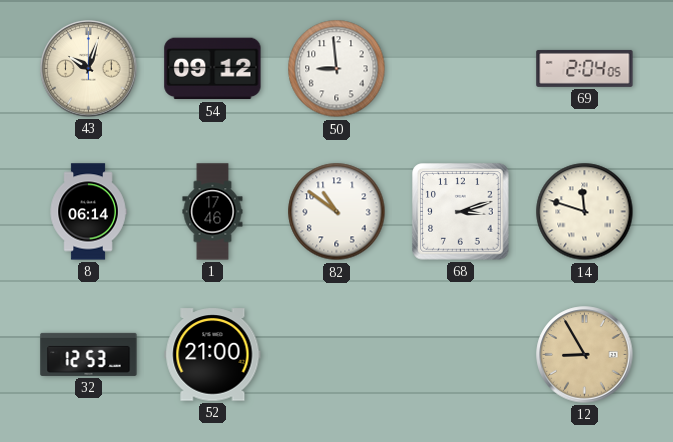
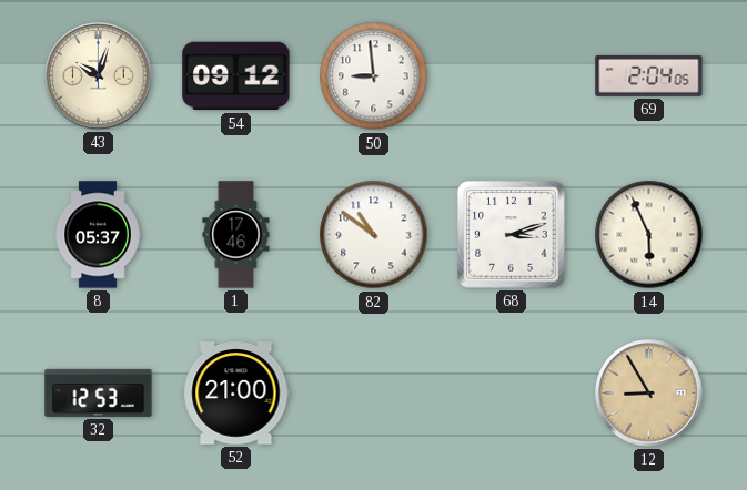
8: 06:14 -> 05:37
14: 11:48 -> 5:56
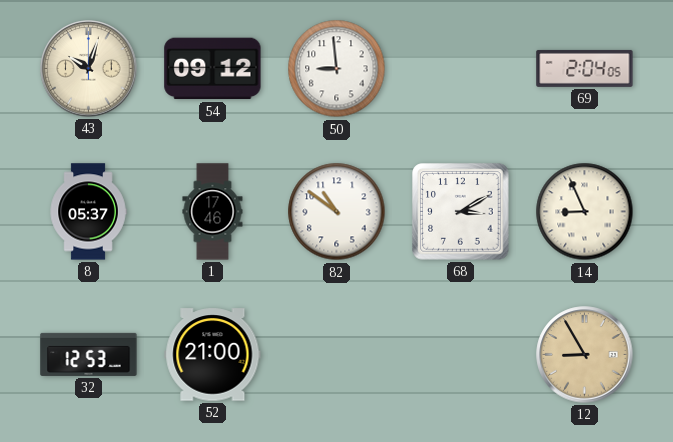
68: 3:12 -> 3:10
14: 5:56 -> 8:56
